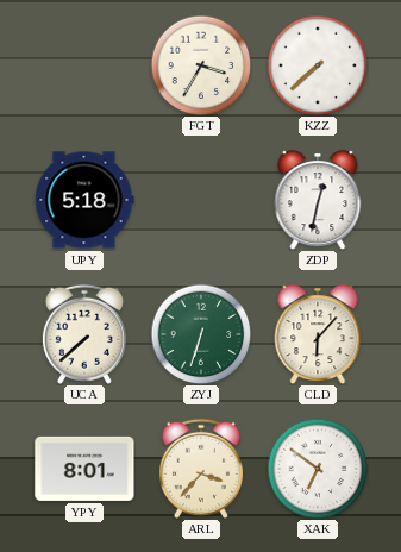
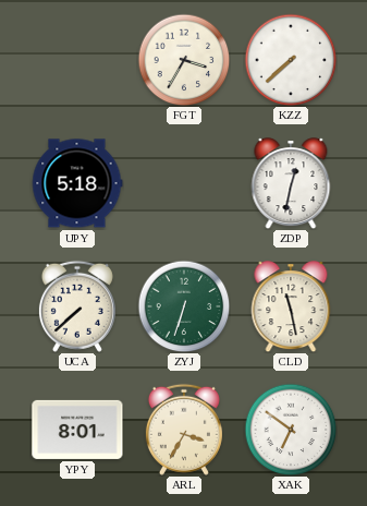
CLD: 6:07 -> 11:28
ARL: 3:37 -> 3:35
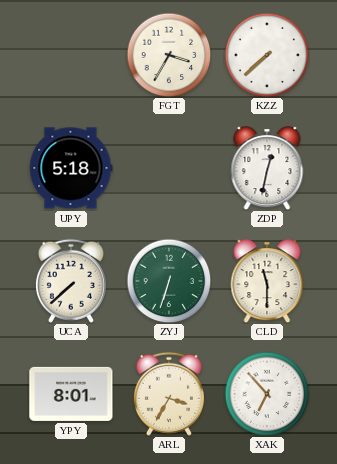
CLD: 11:28 -> 11:30
XAK: 6:51 -> 6:53
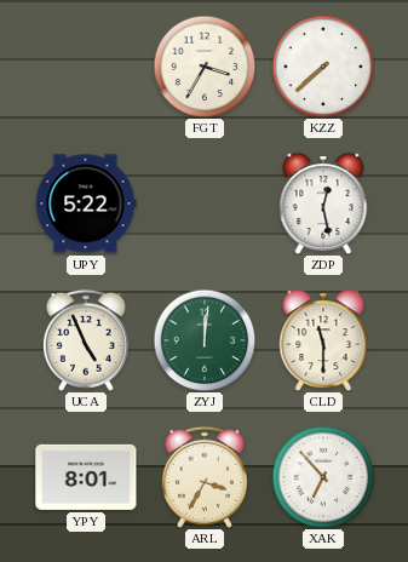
UPY: 5:18 -> 5:22
ZDP: 12:32 -> 12:28
UCA: 7:38 -> 4:56
ZYJ: 6:33 -> 12:01
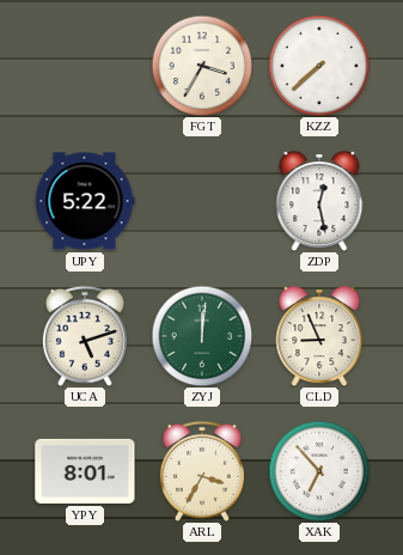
UCA: 4:56 -> 5:12
CLD: 11:30 -> 8:56
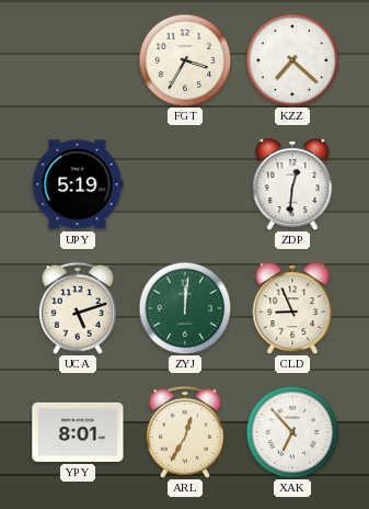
KZZ: 7:38 -> 7:22
UPY: 5:22 -> 5:19
ZDP: 12:28 -> 12:31
ARL: 3:35 -> 12:35
